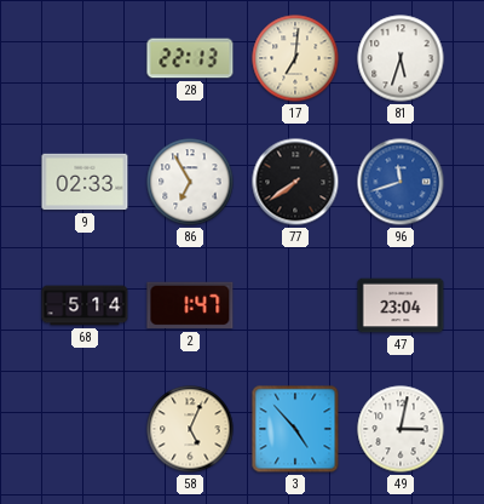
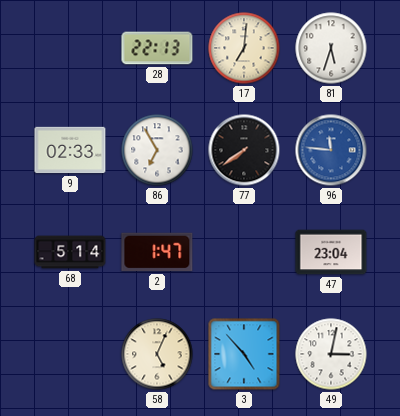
96: 11:42 -> 11:46
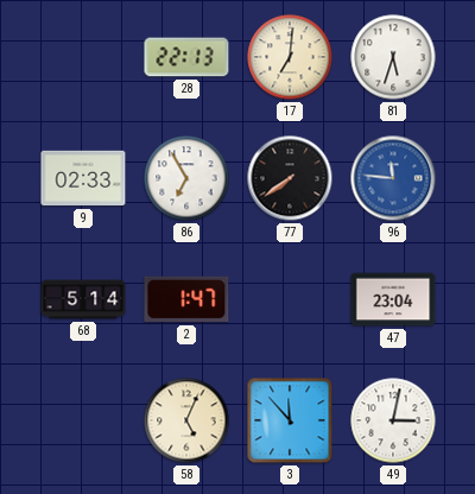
3: 4:53 -> 11:53
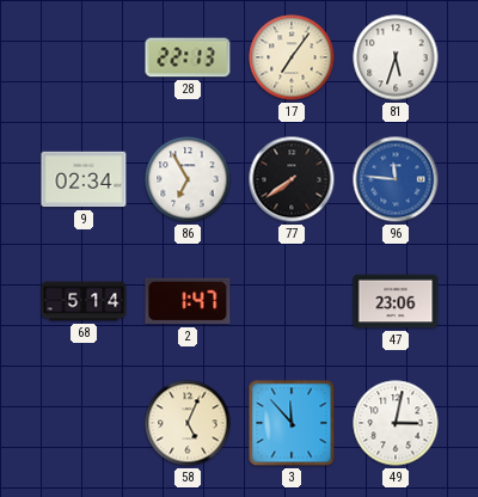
17: 7:01 -> 7:06
9: 02:33 -> 02:34
47: 23:04 -> 23:06
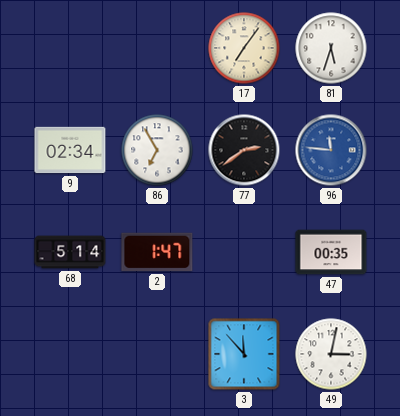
28: 22:13 -> none
77: 7:39 -> 2:39
47: 23:06 -> 00:35
58: 5:04 -> none
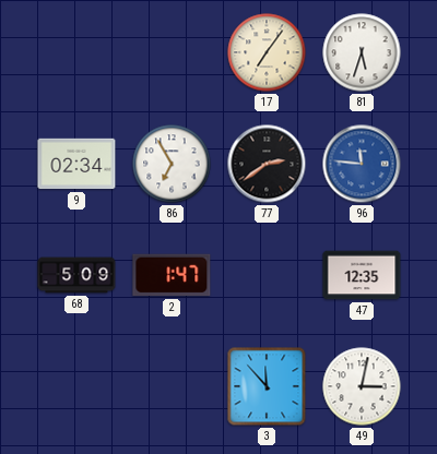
68: 5:14 -> 5:09
47: 00:35 -> 12:35
